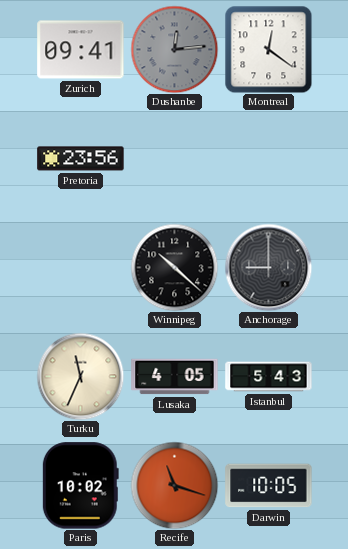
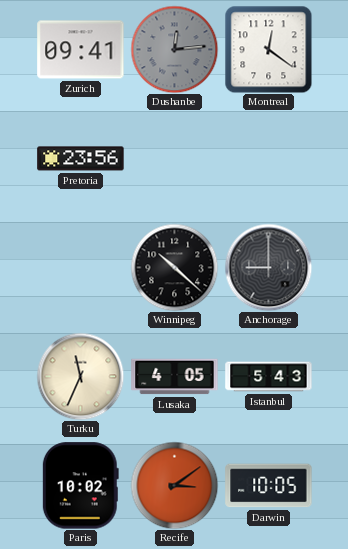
Recife: 11:18 -> 3:09
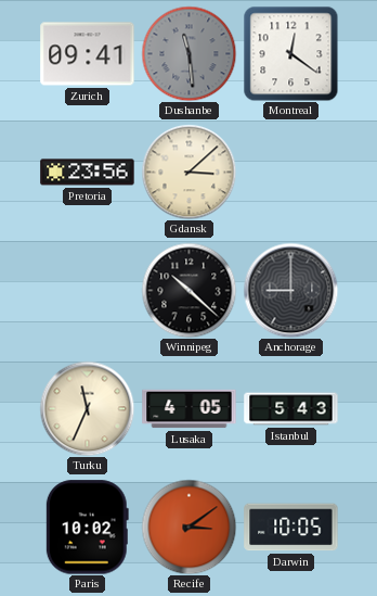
Dushanbe: 12:14 -> 11:29
Gdansk: none -> 3:08
